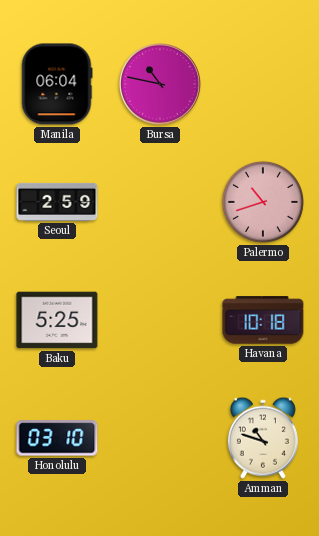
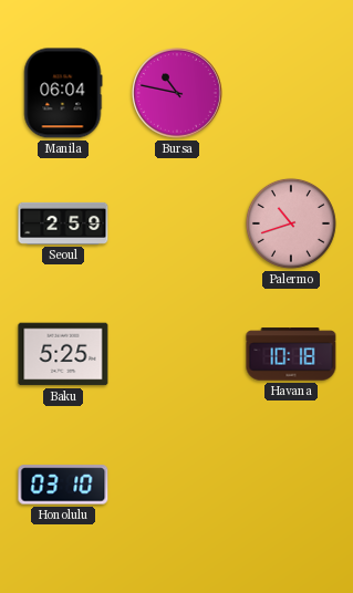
Amman: 10:48 -> none
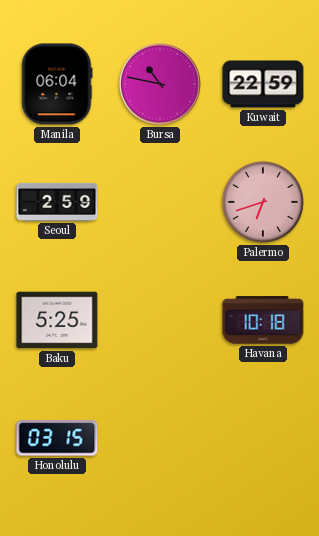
Kuwait: none -> 22:59
Palermo: 10:42 -> 6:42
Honolulu: 03:10 -> 03:15
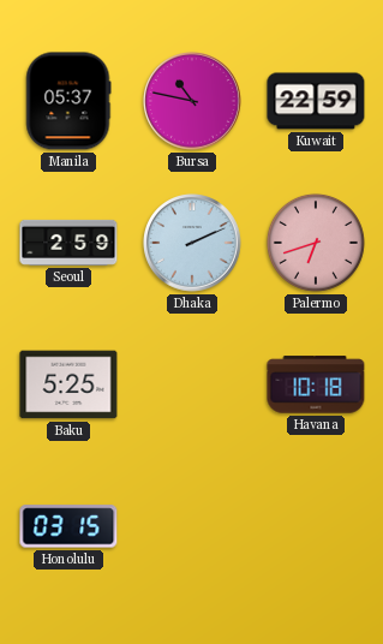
Manila: 06:04 -> 05:37
Dhaka: none -> 2:11
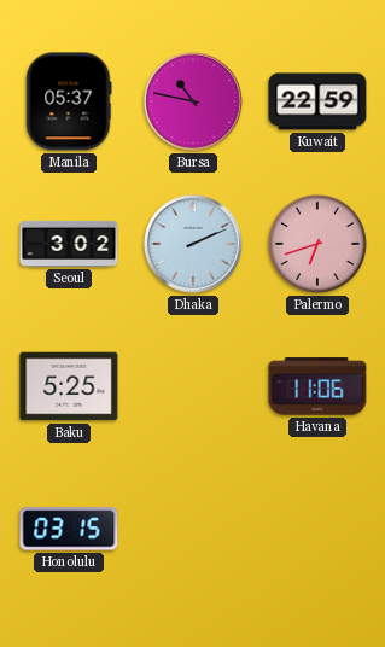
Seoul: 2:59 -> 3:02
Havana: 10:18 -> 11:06
